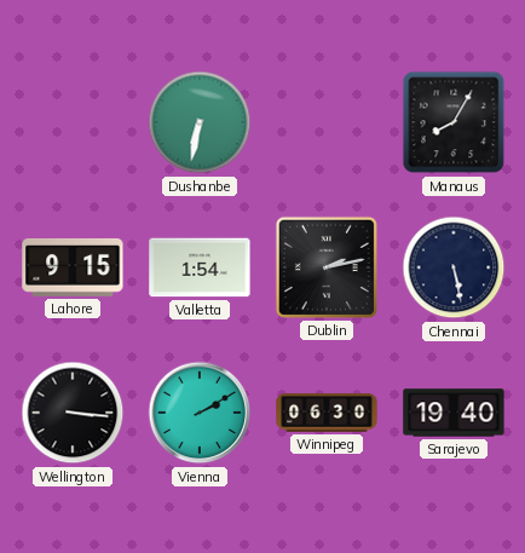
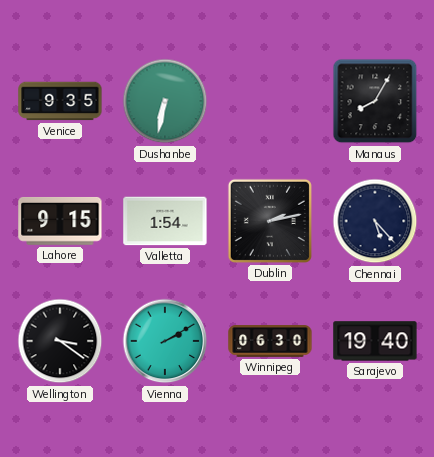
Venice: none -> 9:35
Chennai: 5:28 -> 5:23
Wellington: 3:16 -> 3:21
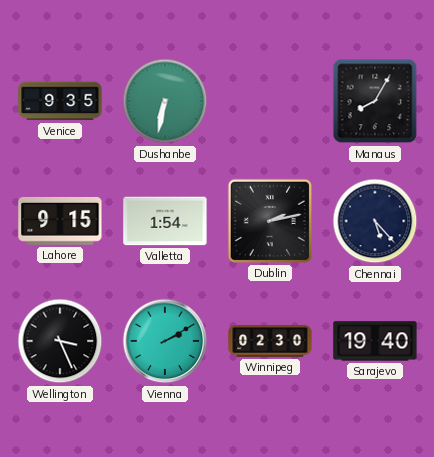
Wellington: 3:21 -> 3:26
Winnipeg: 06:30 -> 02:30
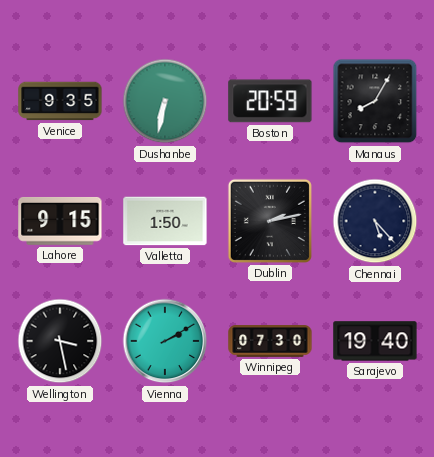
Boston: none -> 20:59
Valletta: 1:54 -> 1:50
Wellington: 3:26 -> 3:28
Winnipeg: 02:30 -> 07:30
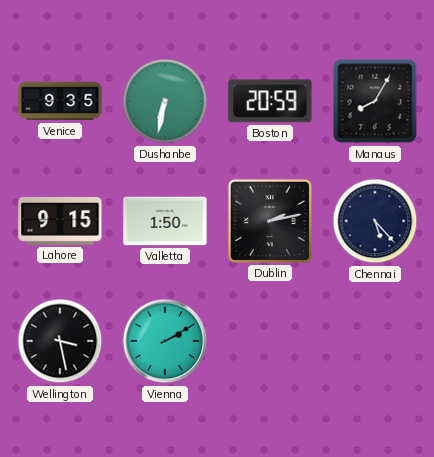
Winnipeg: 07:30 -> none
Sarajevo: 19:40 -> none
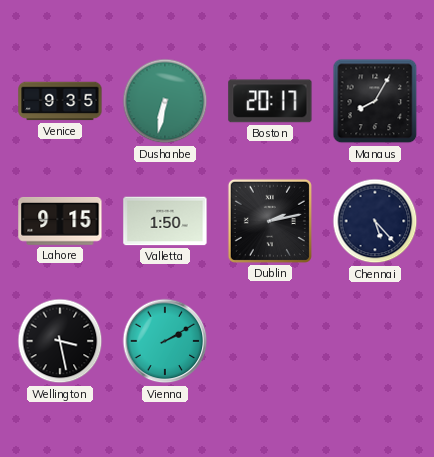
Boston: 20:59 -> 20:17
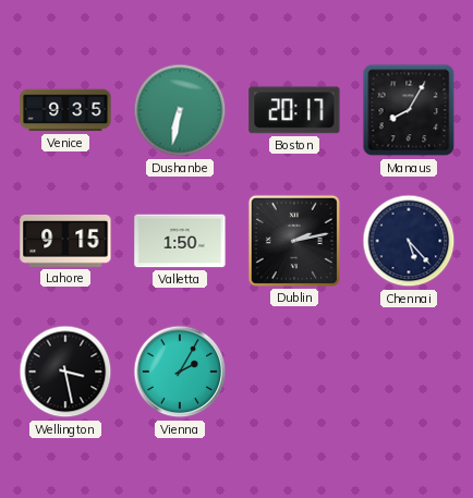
Vienna: 2:10 -> 2:05
